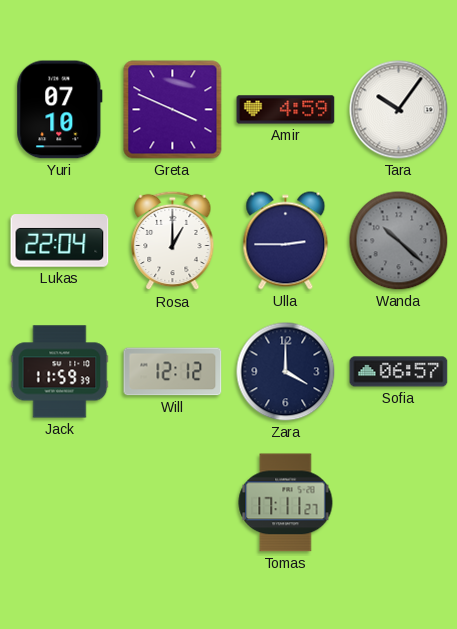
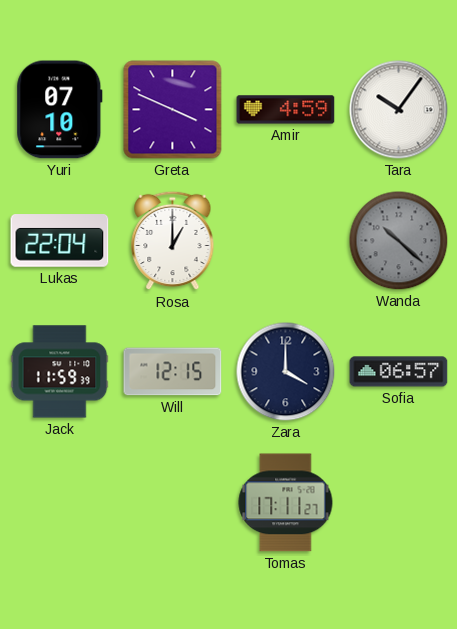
Ulla: 2:45 -> none
Will: 12:12 -> 12:15
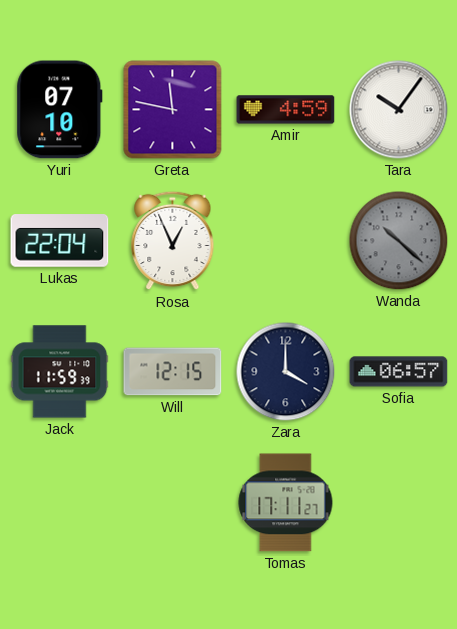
Greta: 3:49 -> 11:47
Rosa: 1:00 -> 12:56
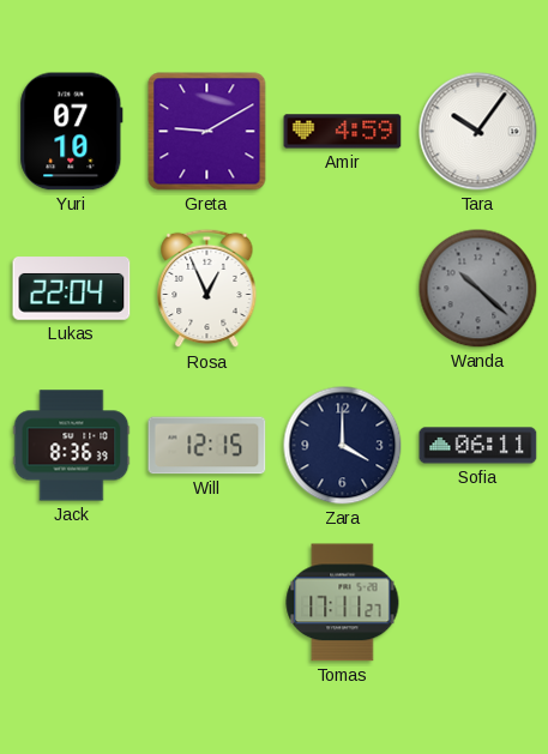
Greta: 11:47 -> 9:10
Jack: 11:59 -> 8:36
Sofia: 06:57 -> 06:11
